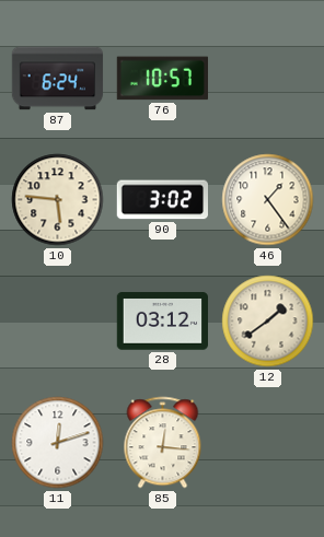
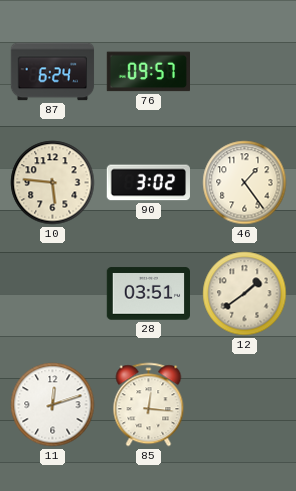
76: 10:57 -> 09:57
28: 03:12 -> 03:51
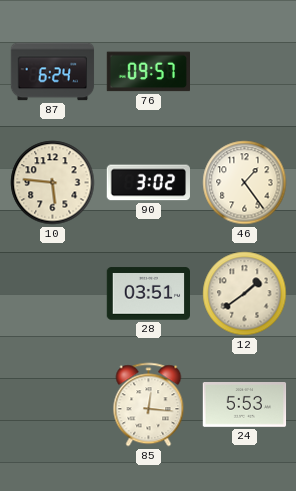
11: 12:12 -> none
24: none -> 5:53
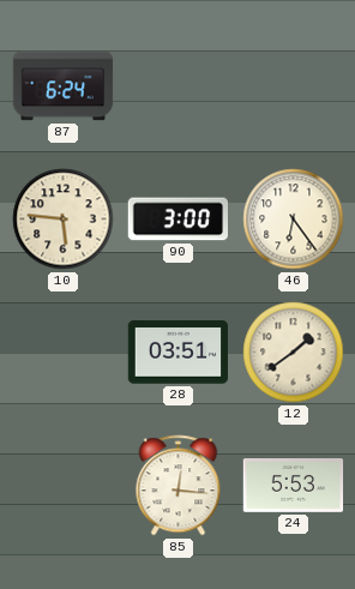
76: 09:57 -> none
90: 3:02 -> 3:00
46: 1:24 -> 6:24
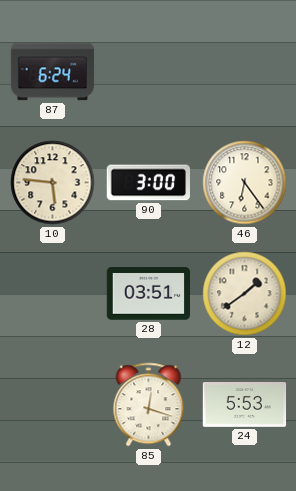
85: 12:16 -> 12:18
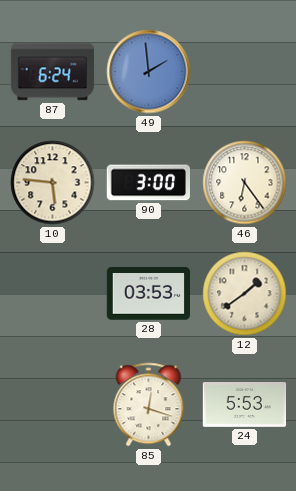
49: none -> 1:59
28: 03:51 -> 03:53
